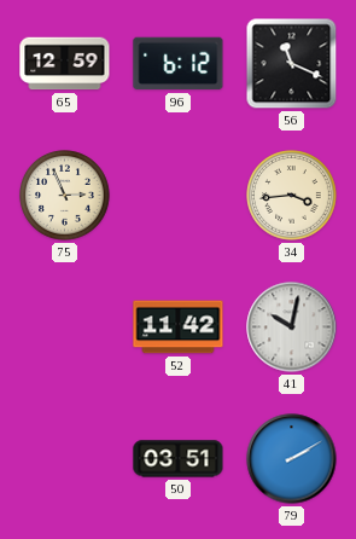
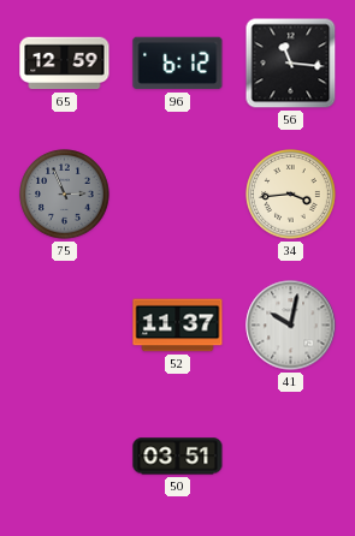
56: 11:19 -> 11:16
75 dial: cream -> grey
52: 11:42 -> 11:37
79: 2:10 -> none
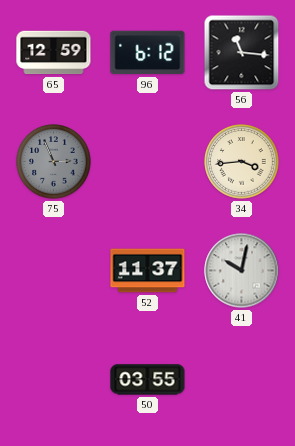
50: 03:51 -> 03:55
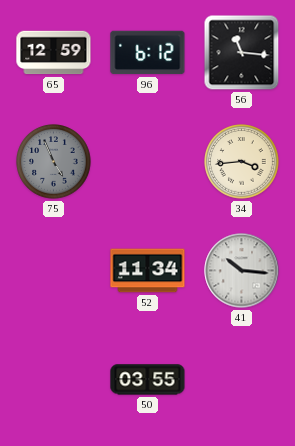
75: 2:56 -> 4:56
52: 11:37 -> 11:34
41: 10:02 -> 10:16
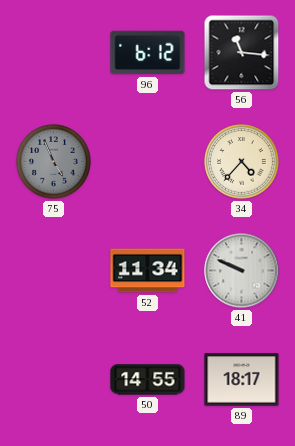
65: 12:59 -> none
34: 3:44 -> 4:37
41: 10:16 -> 9:49
50: 03:55 -> 14:55
89: none -> 18:17
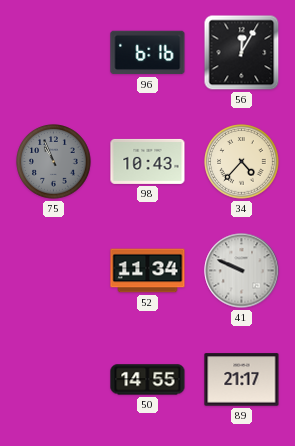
96: 6:12 -> 6:16
56: 11:16 -> 12:05
75: 4:56 -> 10:56
98: none -> 10:43
89: 18:17 -> 21:17
